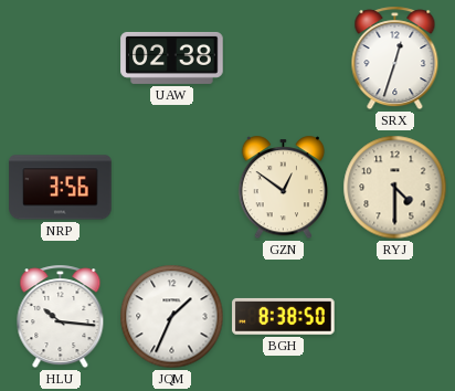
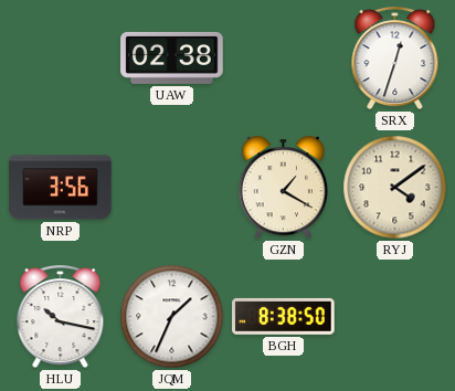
GZN: 12:51 -> 1:20
RYJ: 4:30 -> 4:09
HLU: 10:16 -> 10:17
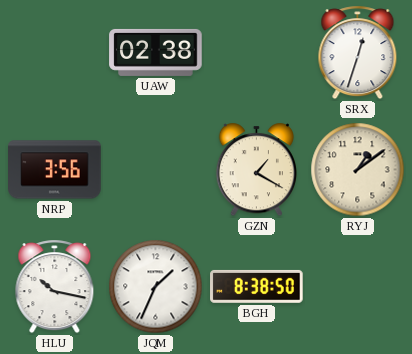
RYJ: 4:09 -> 1:09
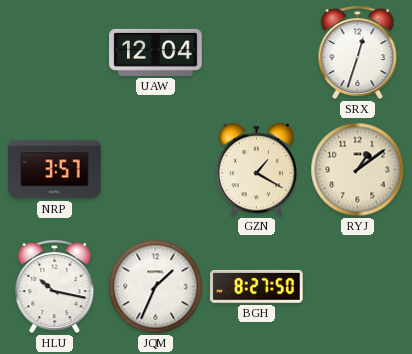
UAW: 02:38 -> 12:04
NRP: 3:56 -> 3:57
BGH: 8:38 -> 8:27
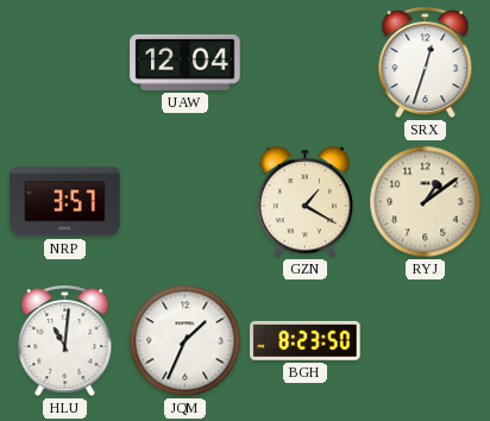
HLU: 10:17 -> 11:01
BGH: 8:27 -> 8:23
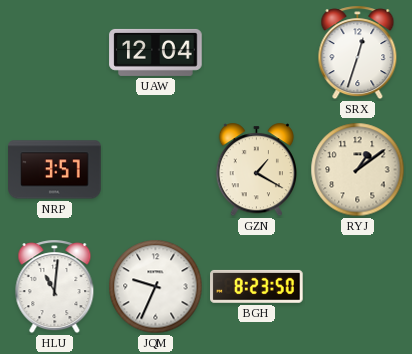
JQM: 1:34 -> 9:34
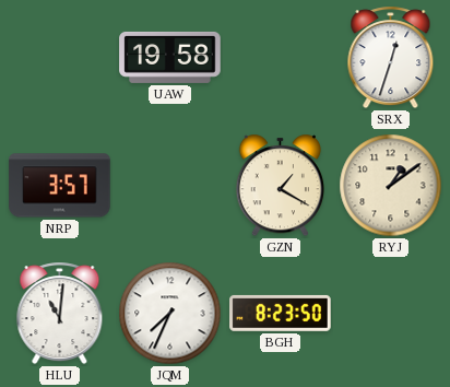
UAW: 12:04 -> 19:58
JQM: 9:34 -> 7:34
